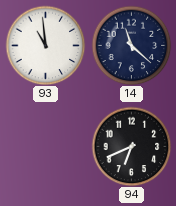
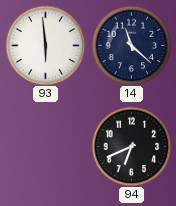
93: 10:59 -> 5:59
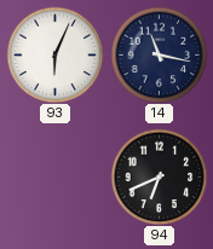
93: 5:59 -> 6:04
14: 11:22 -> 11:17
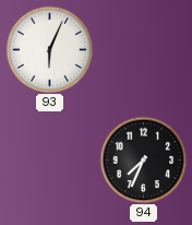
14: 11:17 -> none
94: 6:41 -> 7:34
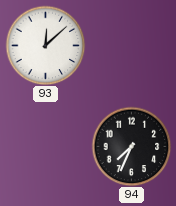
93: 6:04 -> 12:08
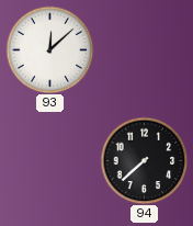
94: 7:34 -> 7:38
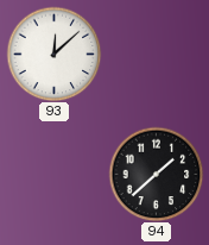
94: 7:38 -> 1:38
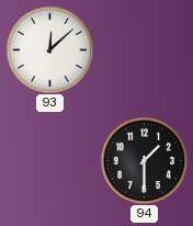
94: 1:38 -> 1:30
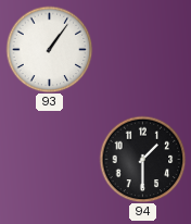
93: 12:08 -> 1:06
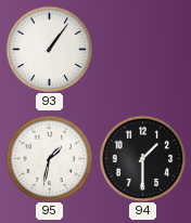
95: none -> 1:32
